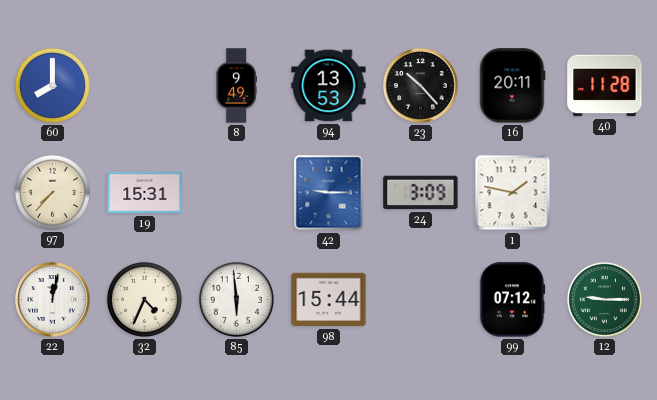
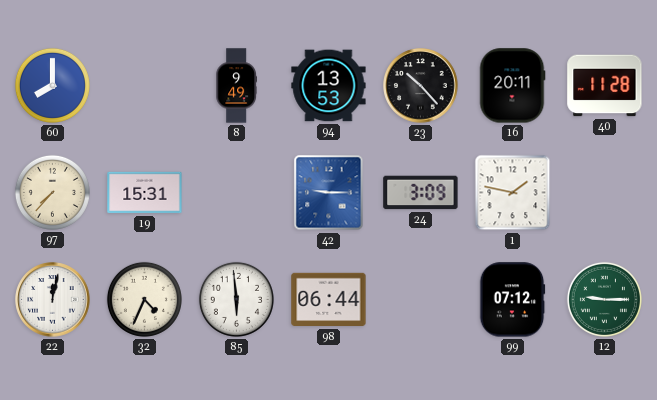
98: 15:44 -> 06:44
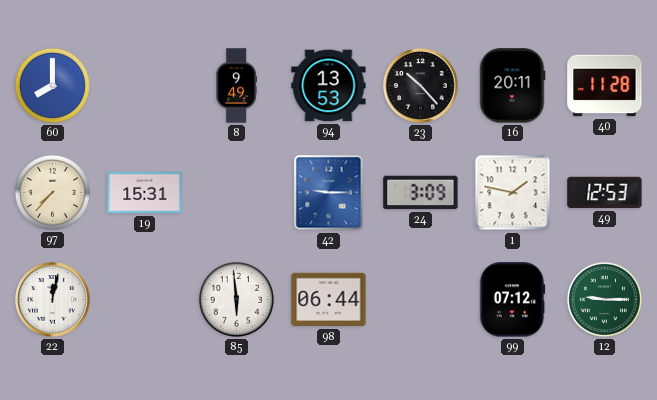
49: none -> 12:53
32: 4:34 -> none
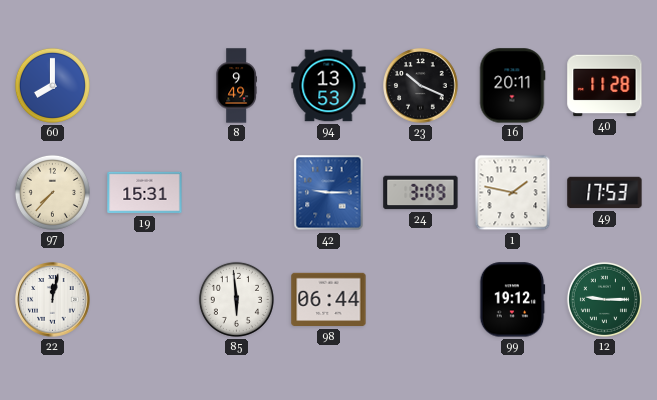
23: 10:23 -> 10:19
49: 12:53 -> 17:53
99: 07:12 -> 19:12
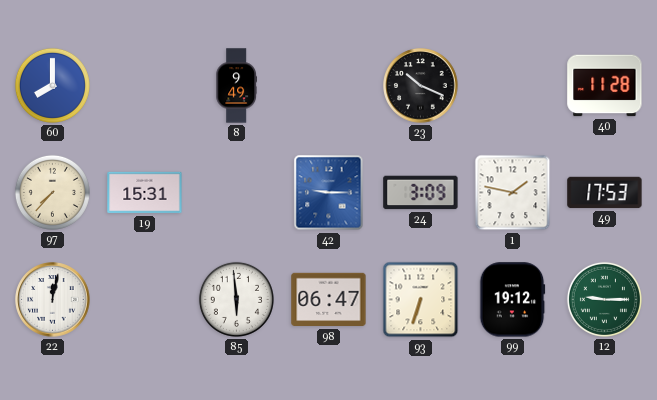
94: 13:53 -> none
16: 20:11 -> none
98: 06:44 -> 06:47
93: none -> 6:33
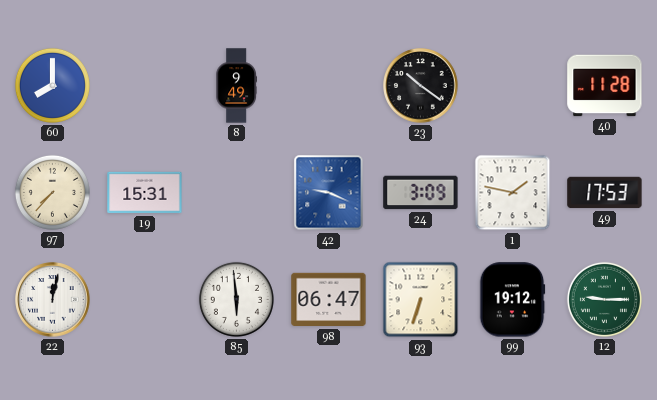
23: 10:19 -> 10:21
42: 9:15 -> 9:19
